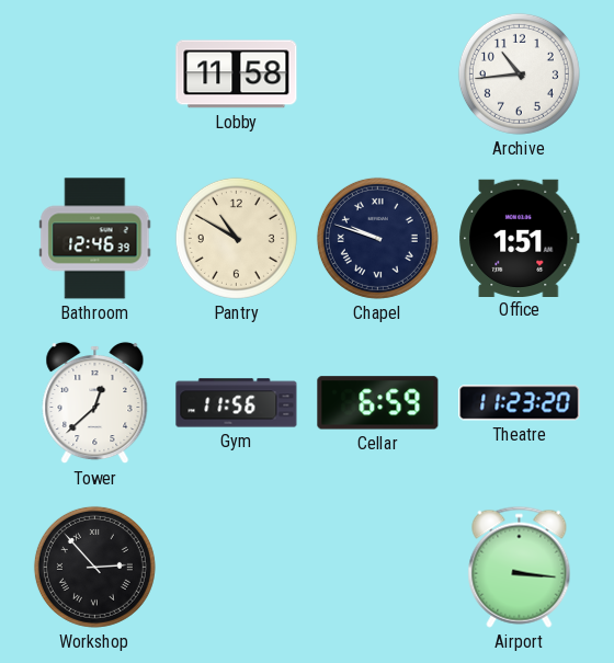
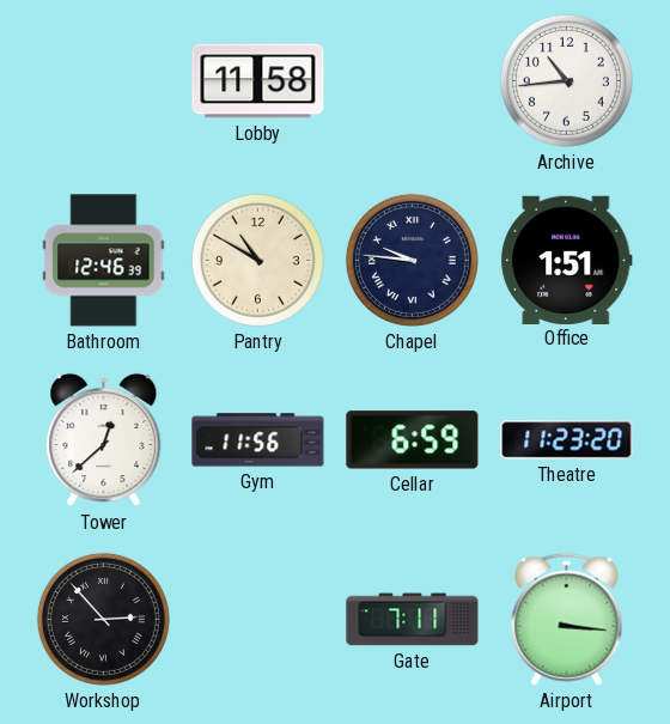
Chapel: 9:48 -> 9:46
Gate: none -> 7:11
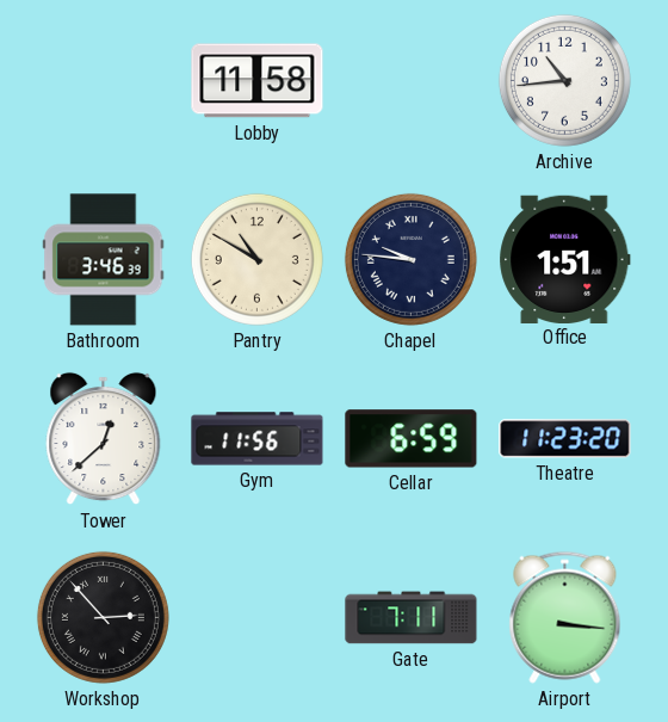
Bathroom: 12:46 -> 3:46
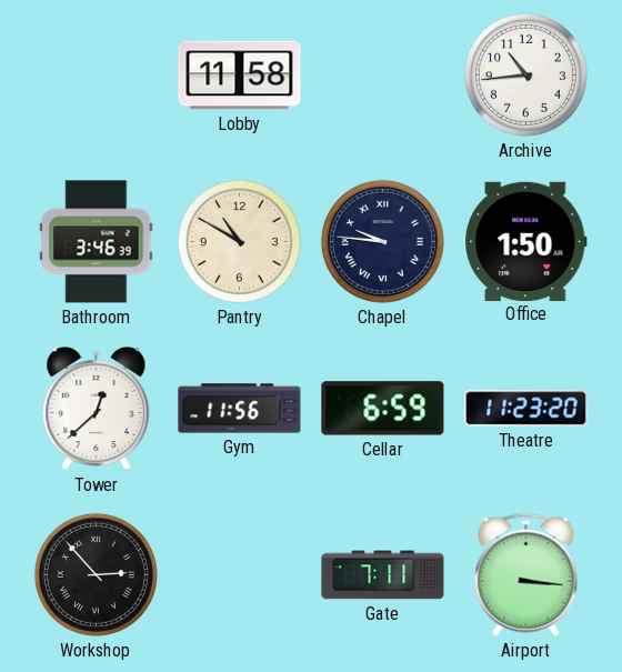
Office: 1:51 -> 1:50
